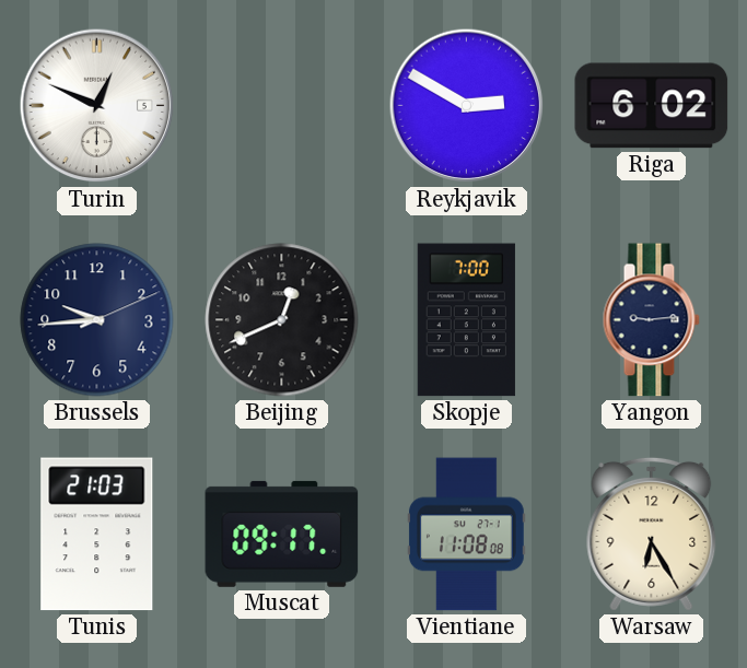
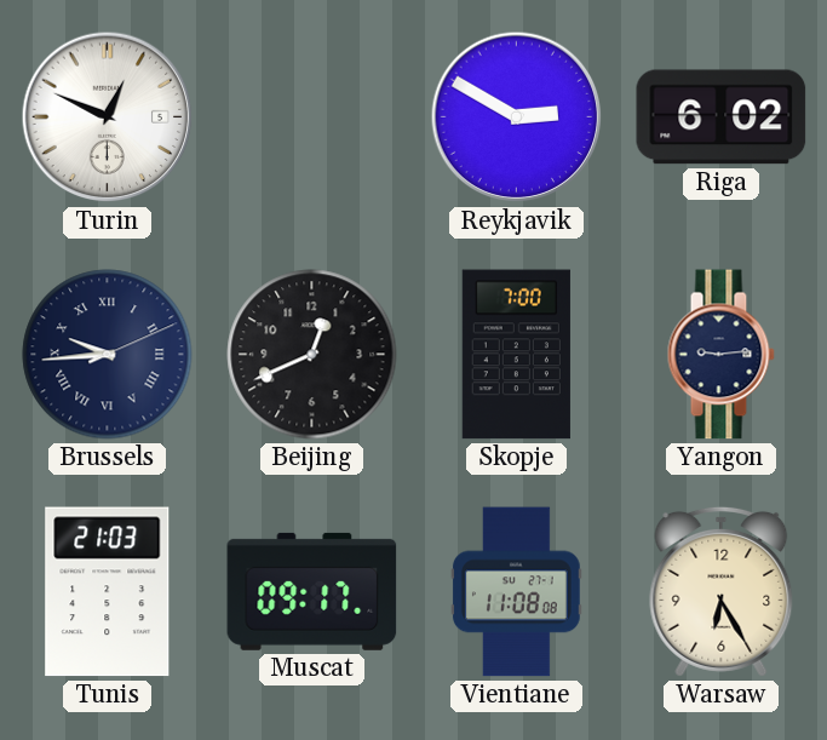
Brussels numerals: Arabic -> Roman
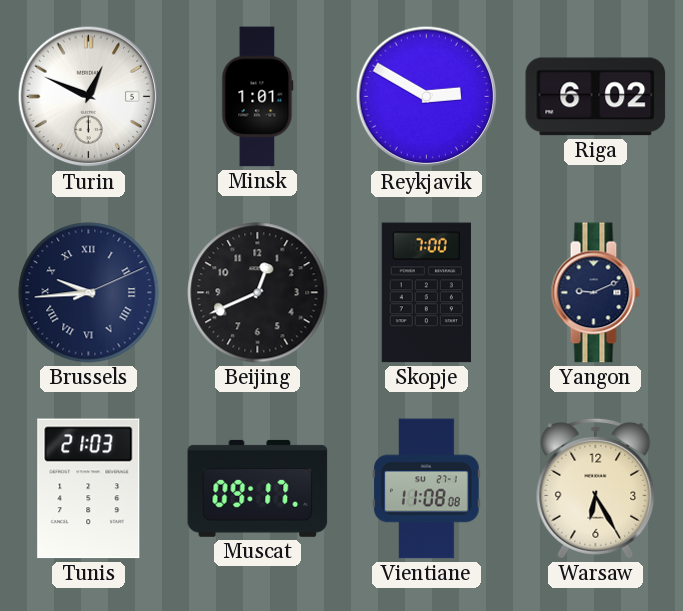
Minsk: none -> 1:01
Yangon: 9:14 -> 9:11
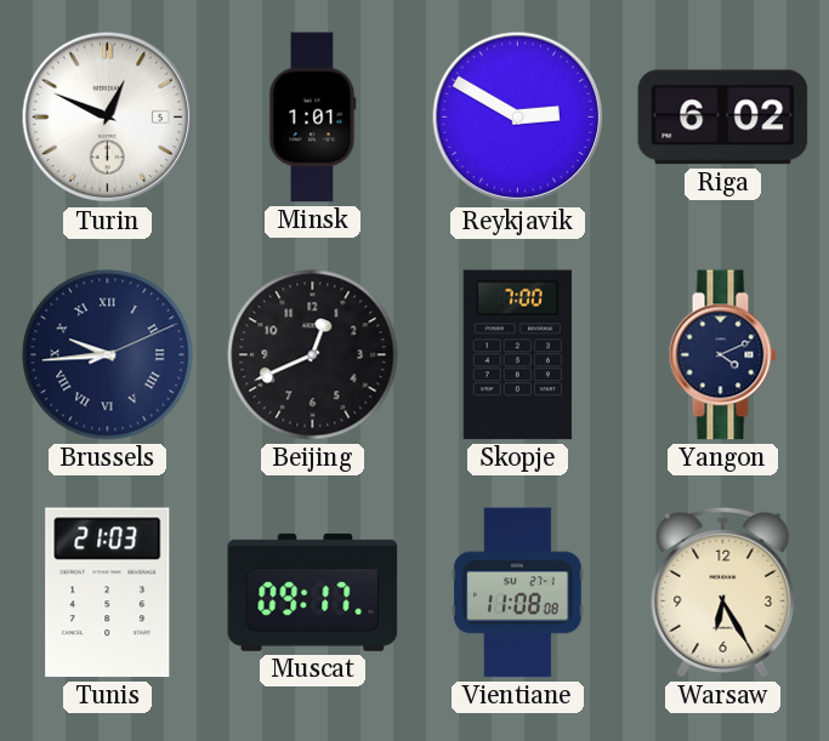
Yangon: 9:11 -> 4:11
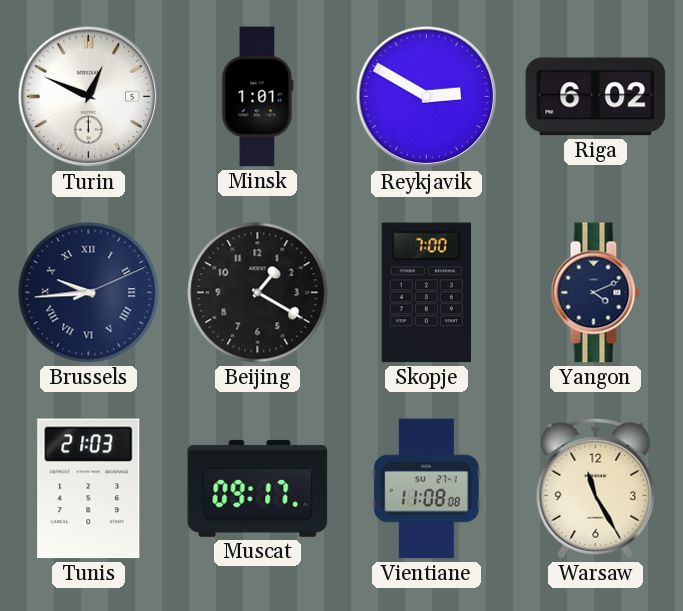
Beijing: 12:41 -> 1:20
Warsaw: 6:25 -> 11:25
